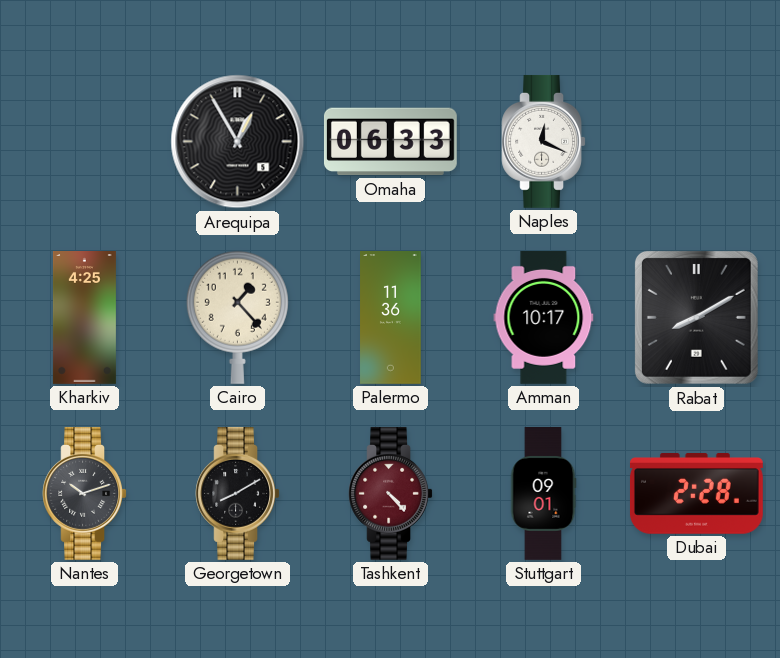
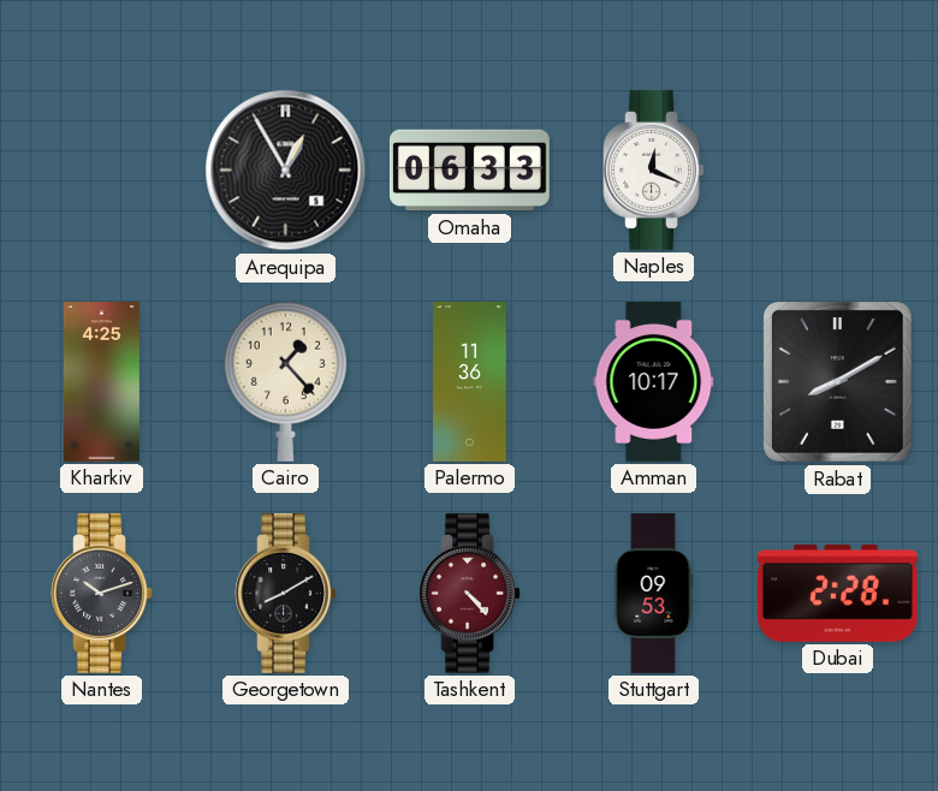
Stuttgart: 09:01 -> 09:53
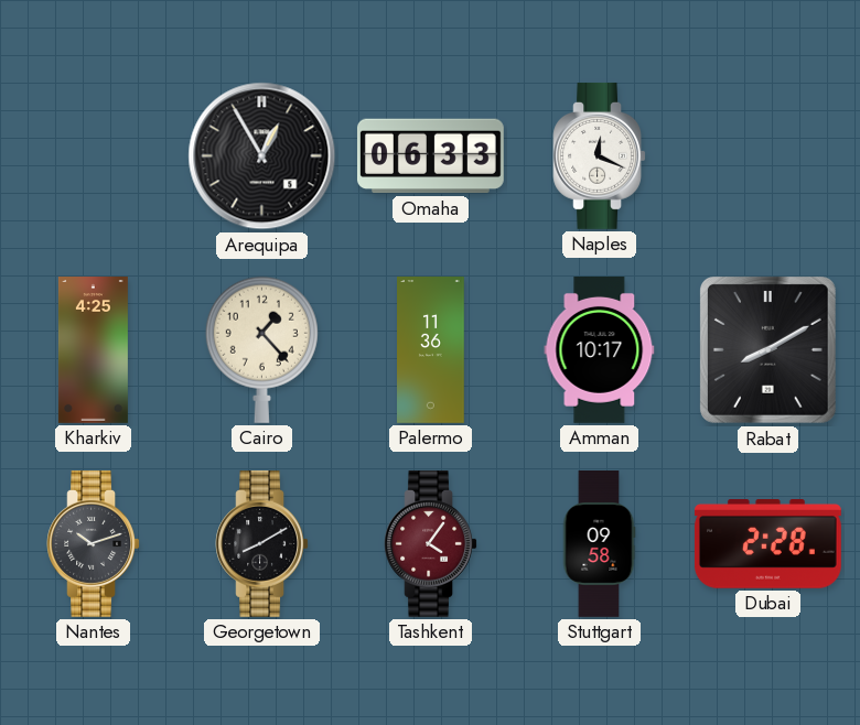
Tashkent: 4:23 -> 4:06
Stuttgart: 09:53 -> 09:58
